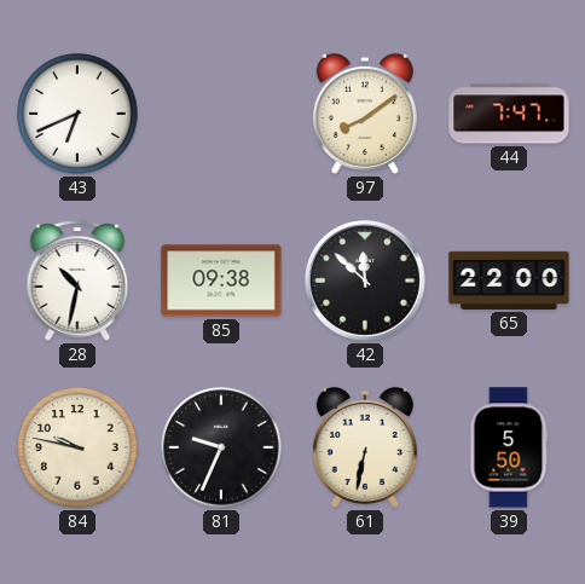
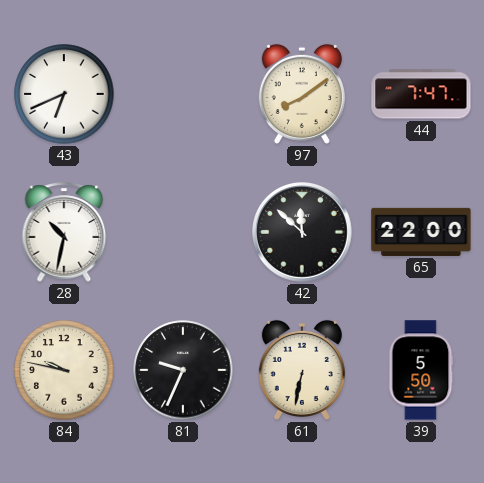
85: 09:38 -> none
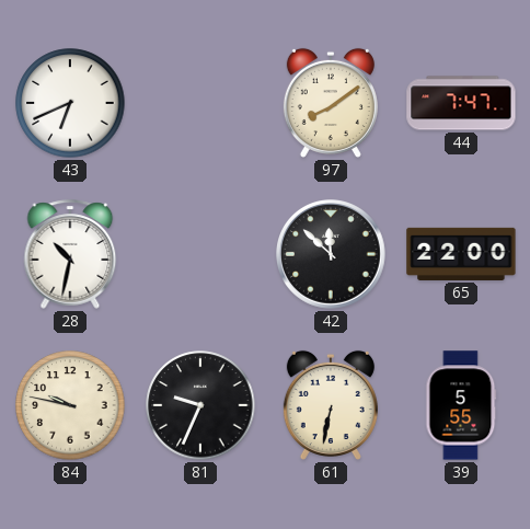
39: 5:50 -> 5:55
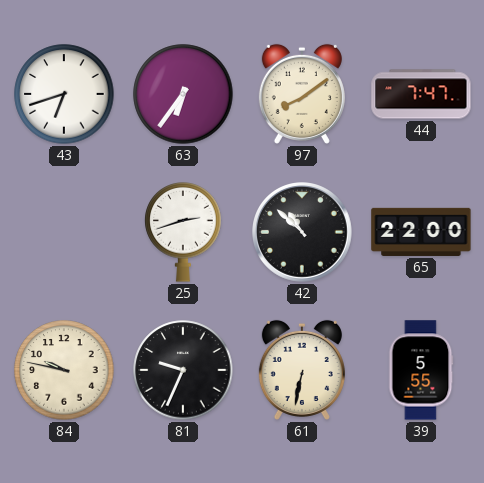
43: 6:41 -> 6:42
63: none -> 6:36
28: 10:32 -> none
25: none -> 2:42
42: 11:52 -> 10:52
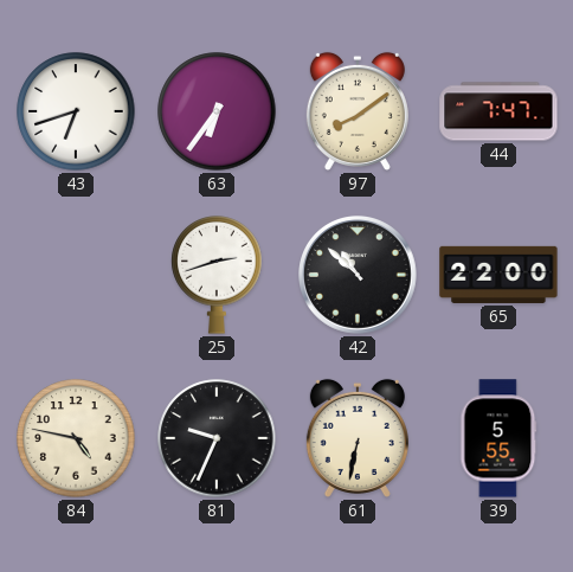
84: 9:47 -> 4:47
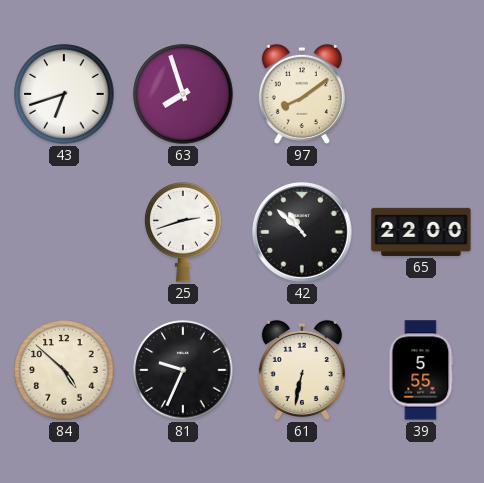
63: 6:36 -> 7:57
44: 7:47 -> none
84: 4:47 -> 4:52
